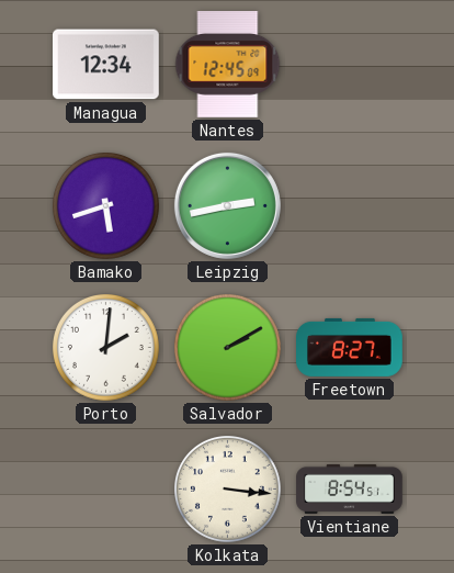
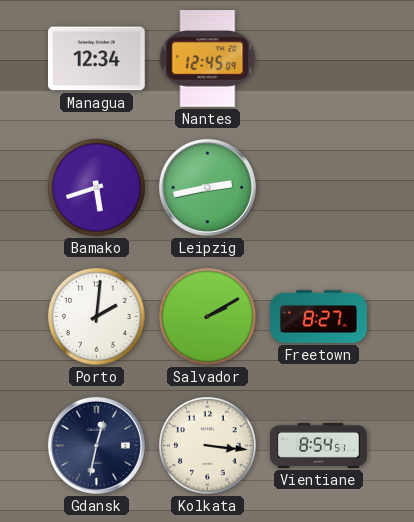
Gdansk: none -> 12:32
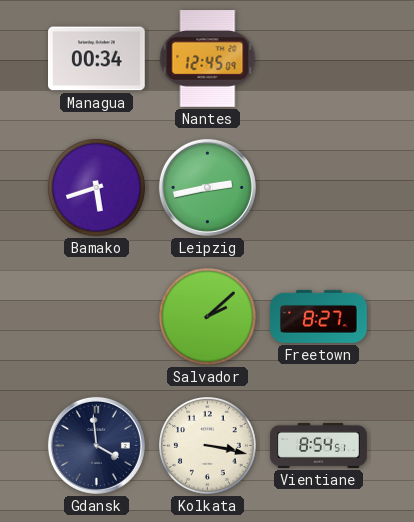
Managua: 12:34 -> 00:34
Porto: 2:01 -> none
Salvador: 2:10 -> 2:08
Gdansk: 12:32 -> 3:59
Kolkata: 3:16 -> 3:17
